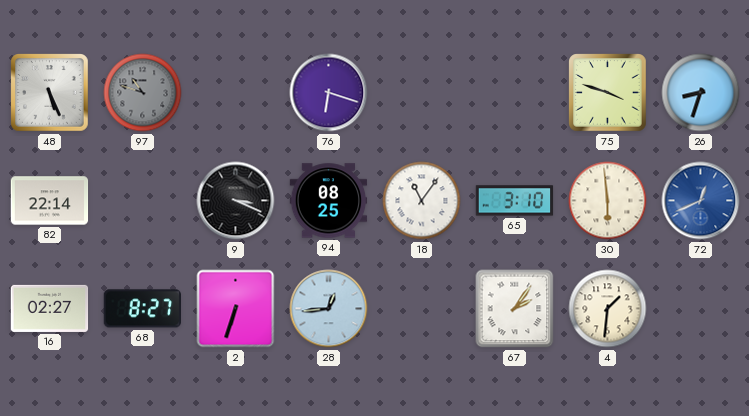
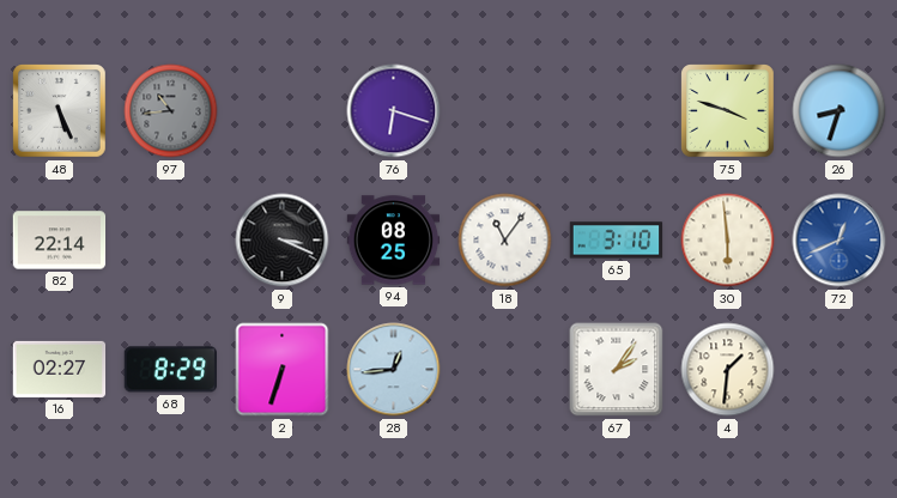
97: 10:48 -> 10:44
68: 8:27 -> 8:29
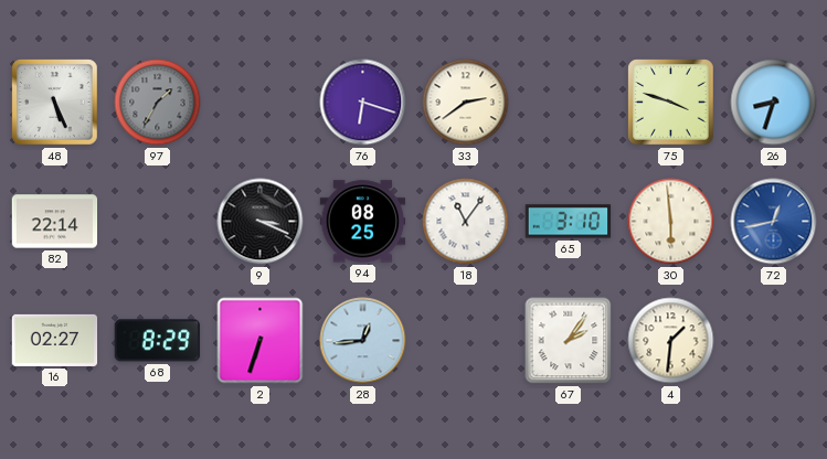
97: 10:44 -> 1:35
33: none -> 2:39
72: 12:41 -> 12:43
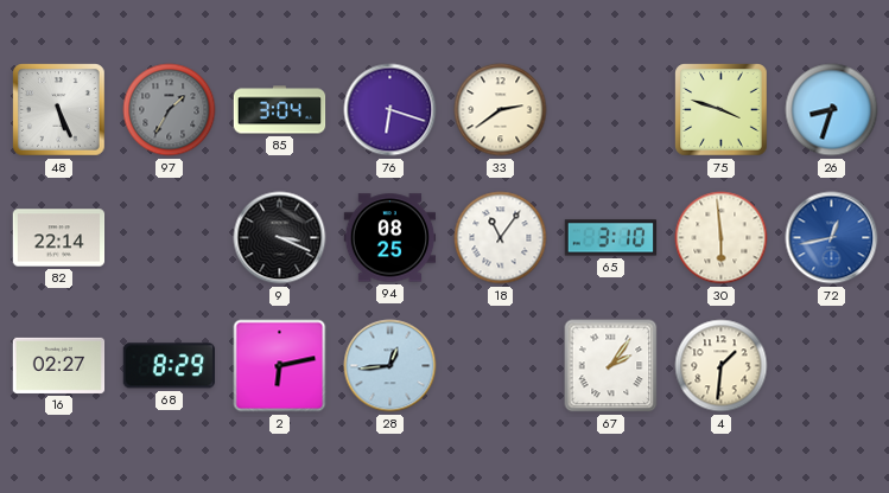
85: none -> 3:04
2: 6:33 -> 6:13
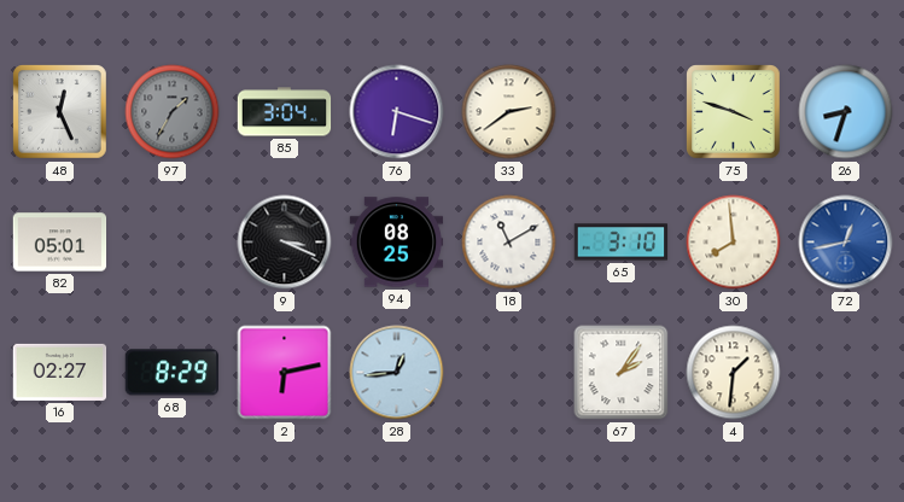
48: 5:26 -> 12:26
82: 22:14 -> 05:01
18: 11:06 -> 11:10
30: 5:59 -> 7:59
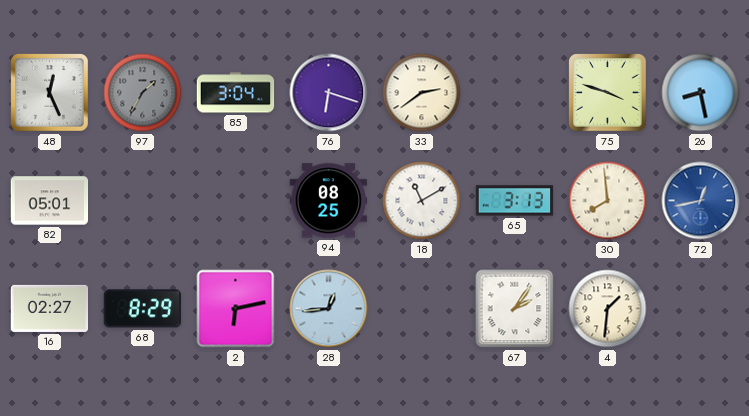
26: 8:33 -> 8:28
9: 3:19 -> none
65: 3:10 -> 3:13
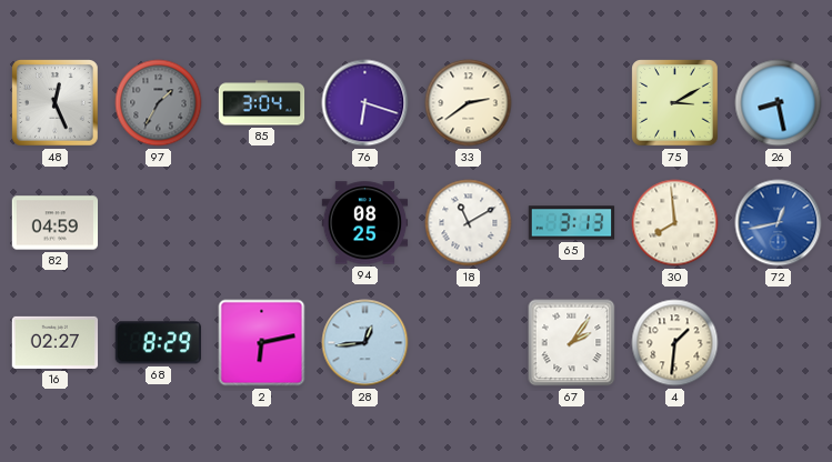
75: 3:48 -> 3:10
82: 05:01 -> 04:59
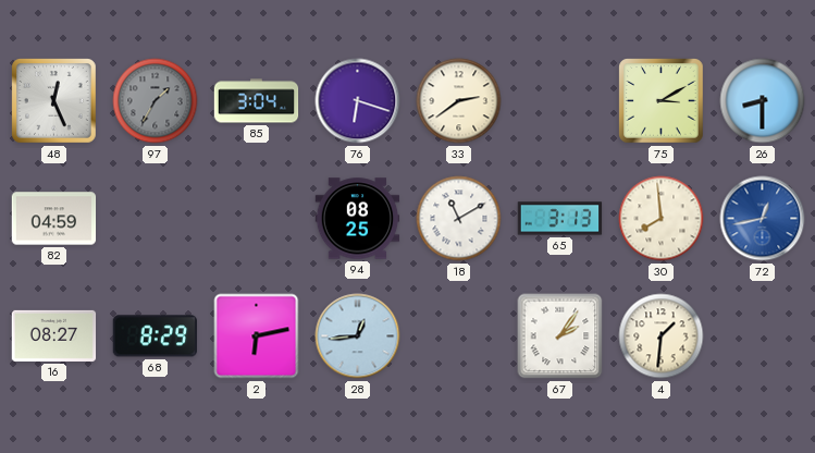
26: 8:28 -> 8:30
16: 02:27 -> 08:27
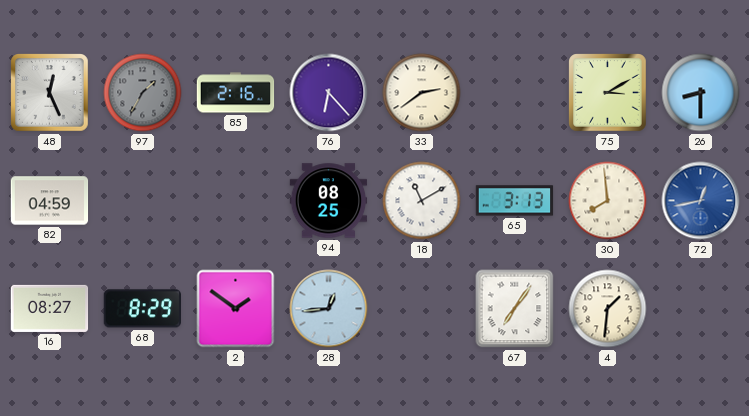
85: 3:04 -> 2:16
76: 6:18 -> 6:23
2: 6:13 -> 1:51
67: 2:06 -> 7:06
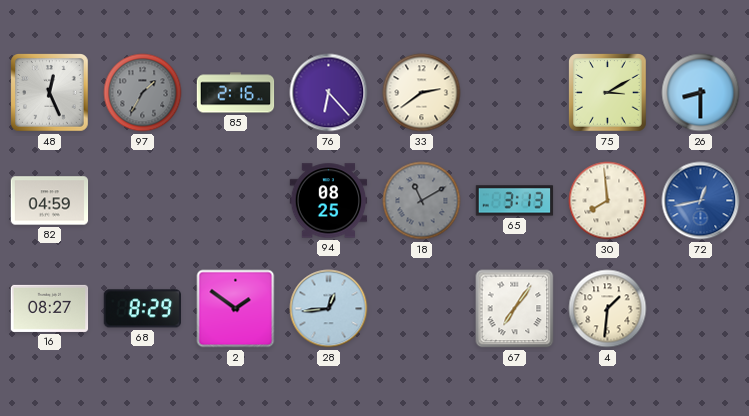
18 dial: white -> grey
